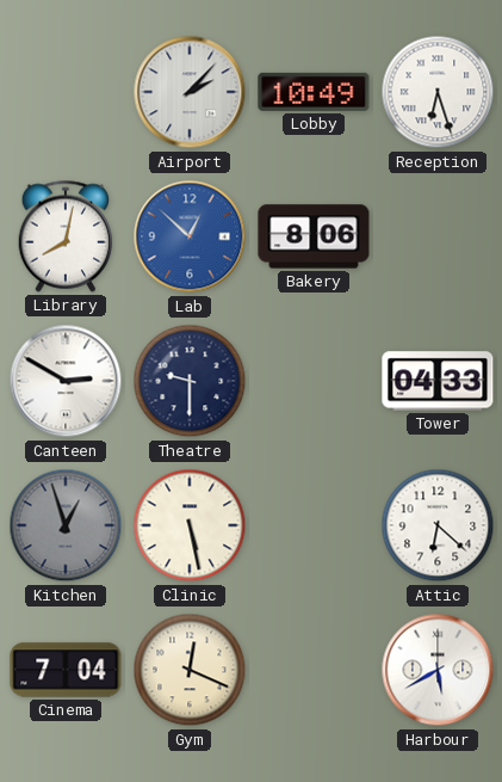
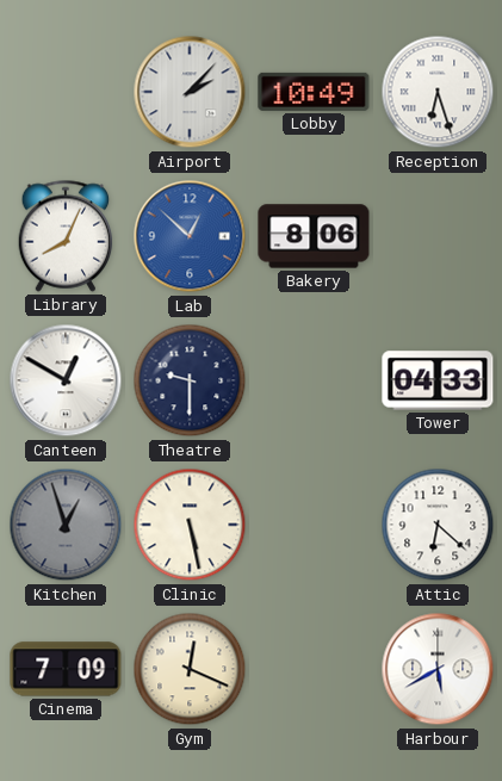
Library: 8:02 -> 8:04
Canteen: 2:50 -> 12:50
Cinema: 7:04 -> 7:09
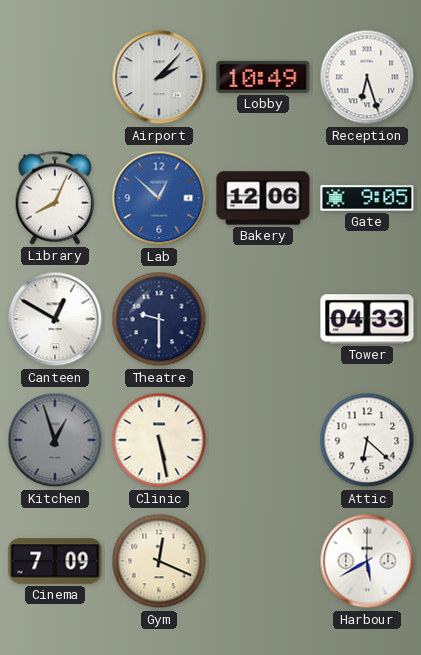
Bakery: 8:06 -> 12:06
Gate: none -> 9:05
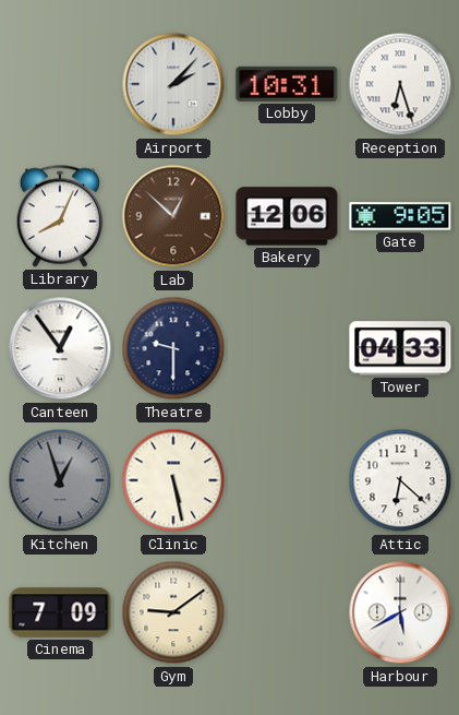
Lobby: 10:49 -> 10:31
Lab dial: blue -> brown
Canteen: 12:50 -> 12:54
Gym: 12:19 -> 9:09
